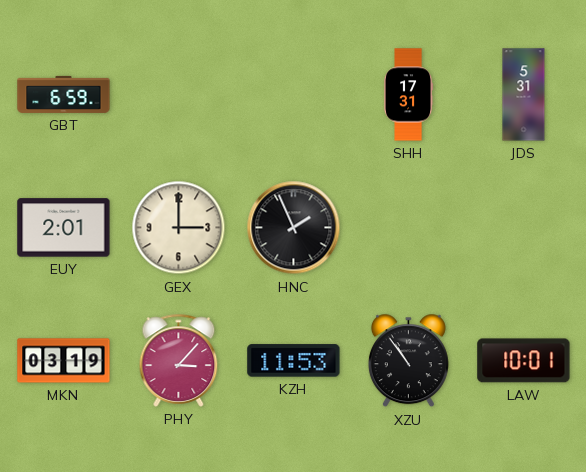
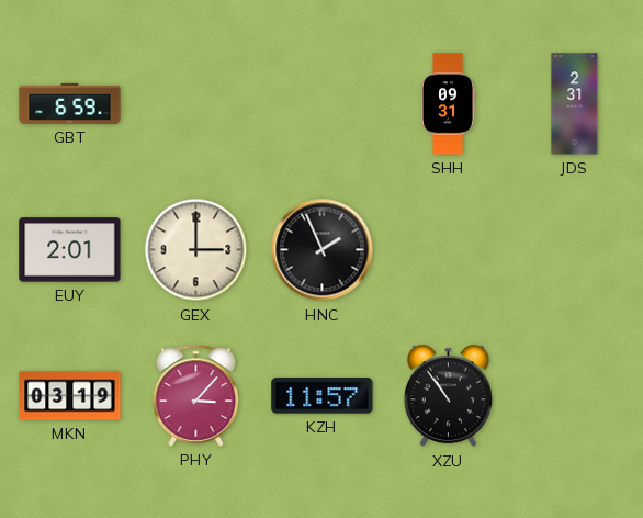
SHH: 17:31 -> 09:31
JDS: 5:31 -> 2:31
KZH: 11:53 -> 11:57
LAW: 10:01 -> none
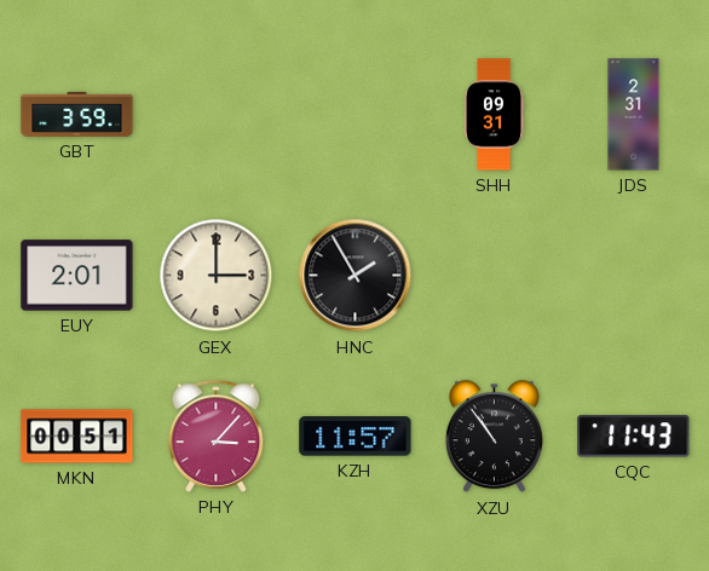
GBT: 6:59 -> 3:59
HNC: 1:56 -> 1:55
MKN: 03:19 -> 00:51
CQC: none -> 11:43
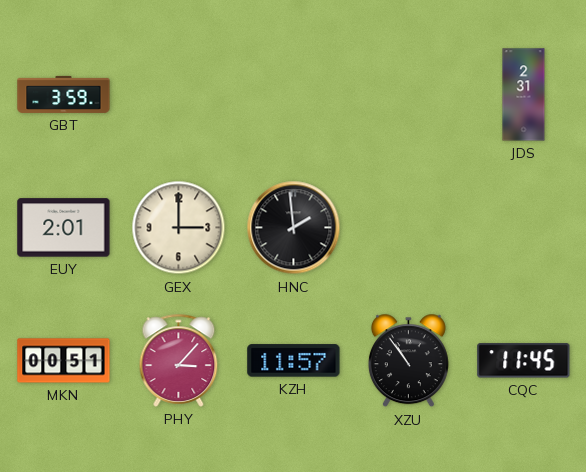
SHH: 09:31 -> none
HNC: 1:55 -> 1:59
CQC: 11:43 -> 11:45
